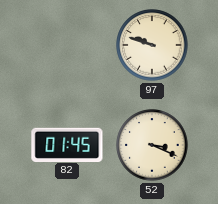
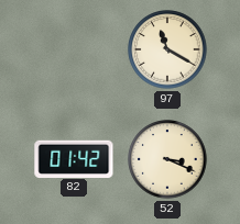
97: 9:48 -> 11:20
82: 01:45 -> 01:42
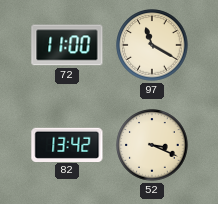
72: none -> 11:00
82: 01:42 -> 13:42
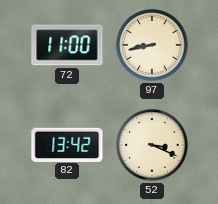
97: 11:20 -> 8:43
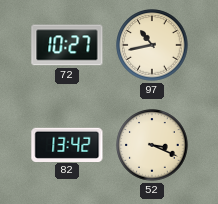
72: 11:00 -> 10:27
97: 8:43 -> 10:43
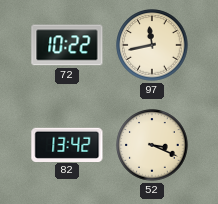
72: 10:27 -> 10:22
97: 10:43 -> 11:43
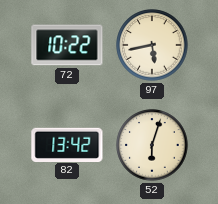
97: 11:43 -> 5:43
52: 3:19 -> 6:03
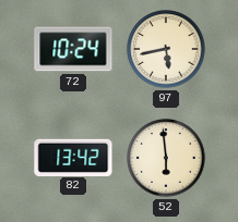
72: 10:22 -> 10:24
52: 6:03 -> 5:59
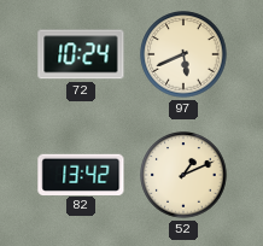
97: 5:43 -> 5:41
52: 5:59 -> 1:11
